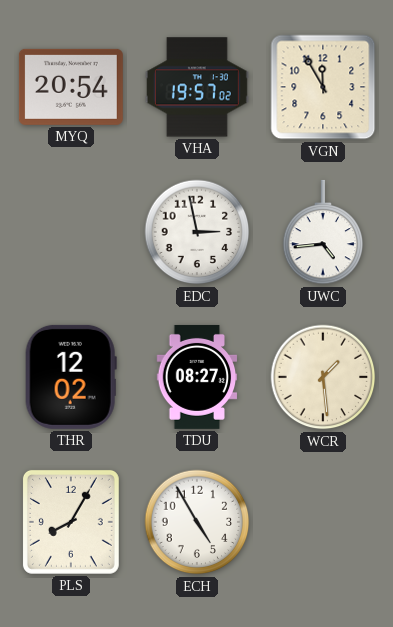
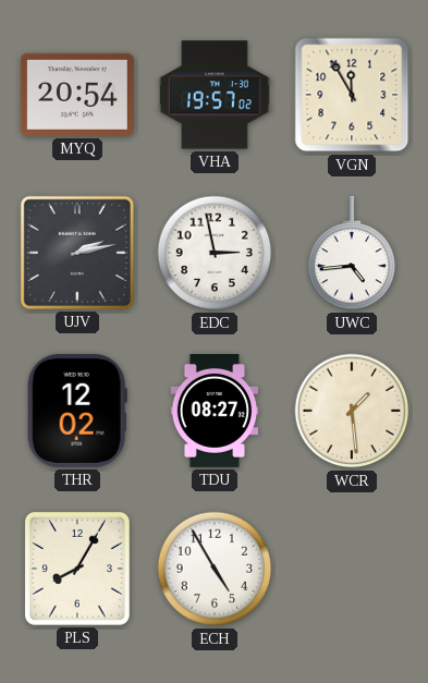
UJV: none -> 2:13
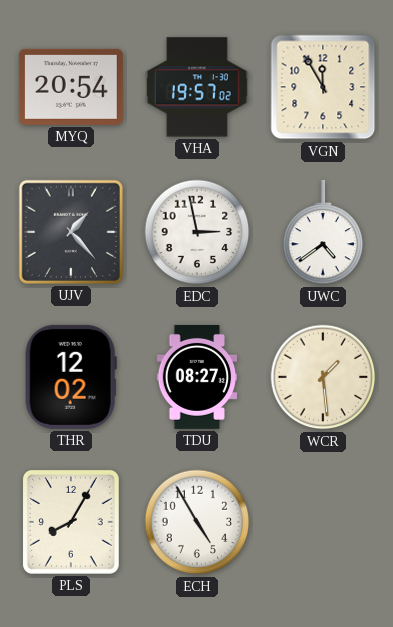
UJV: 2:13 -> 1:23
UWC: 4:44 -> 4:39
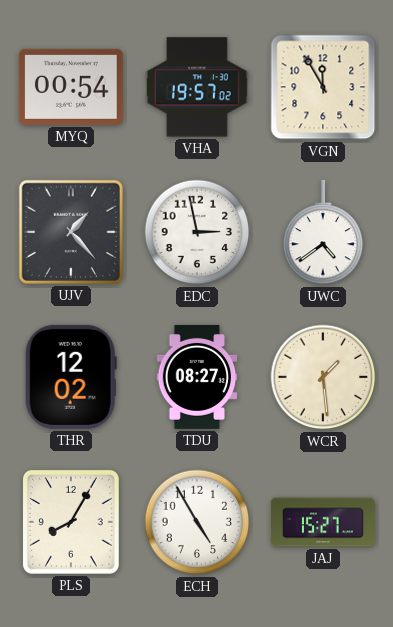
MYQ: 20:54 -> 00:54
JAJ: none -> 15:27
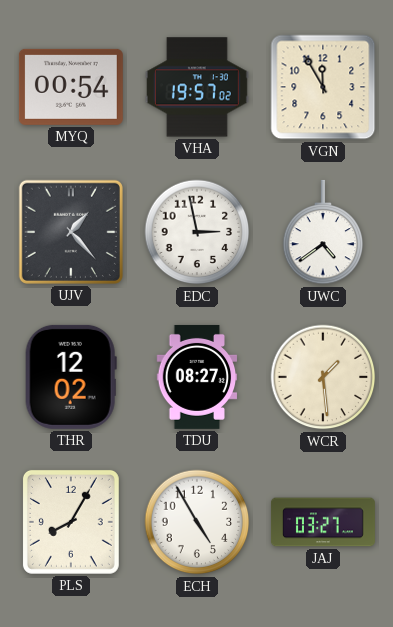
JAJ: 15:27 -> 03:27
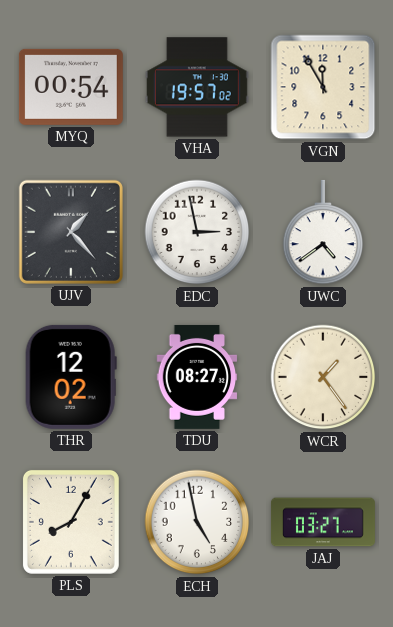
WCR: 1:29 -> 1:24
ECH: 4:55 -> 4:58
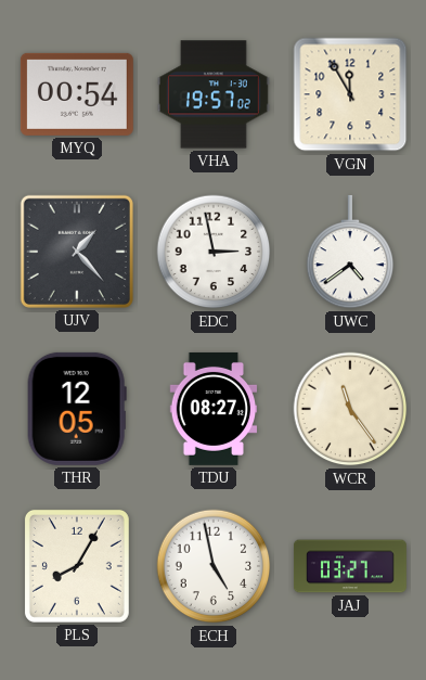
THR: 12:02 -> 12:05
WCR: 1:24 -> 11:24
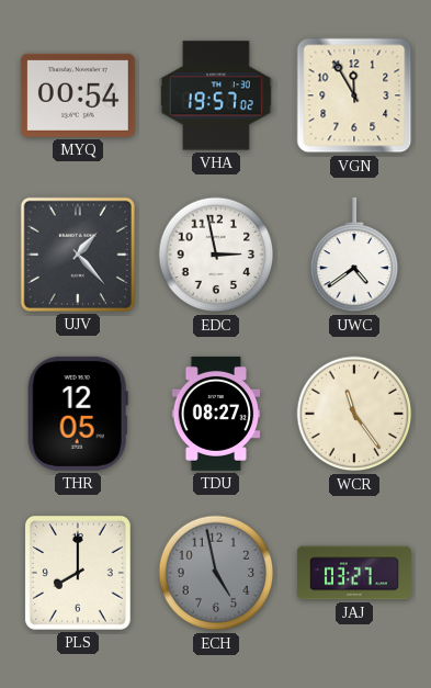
PLS: 8:05 -> 8:00
ECH dial: white -> grey
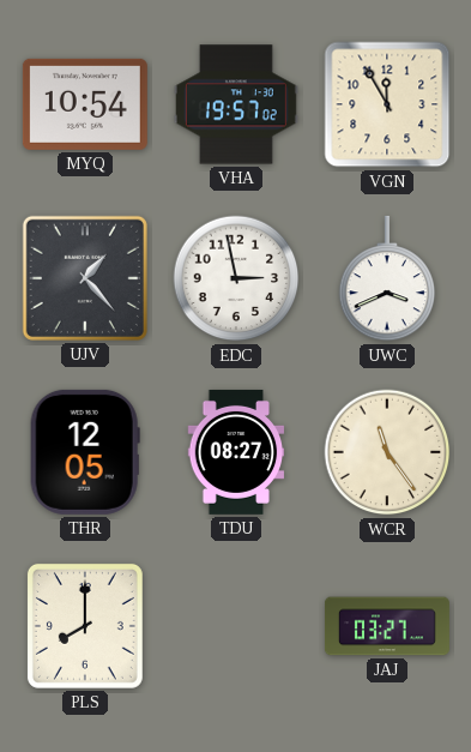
MYQ: 00:54 -> 10:54
UWC: 4:39 -> 3:41
ECH: 4:58 -> none
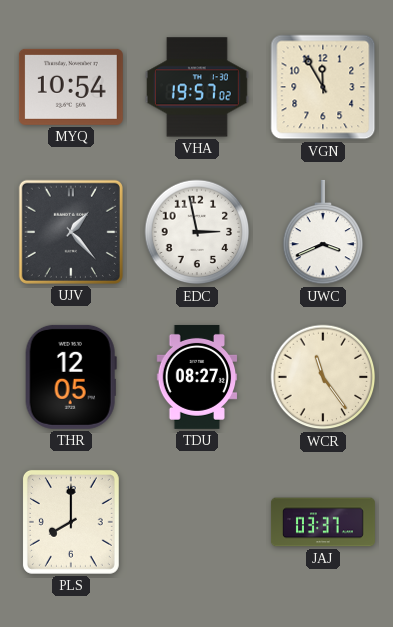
JAJ: 03:27 -> 03:37
